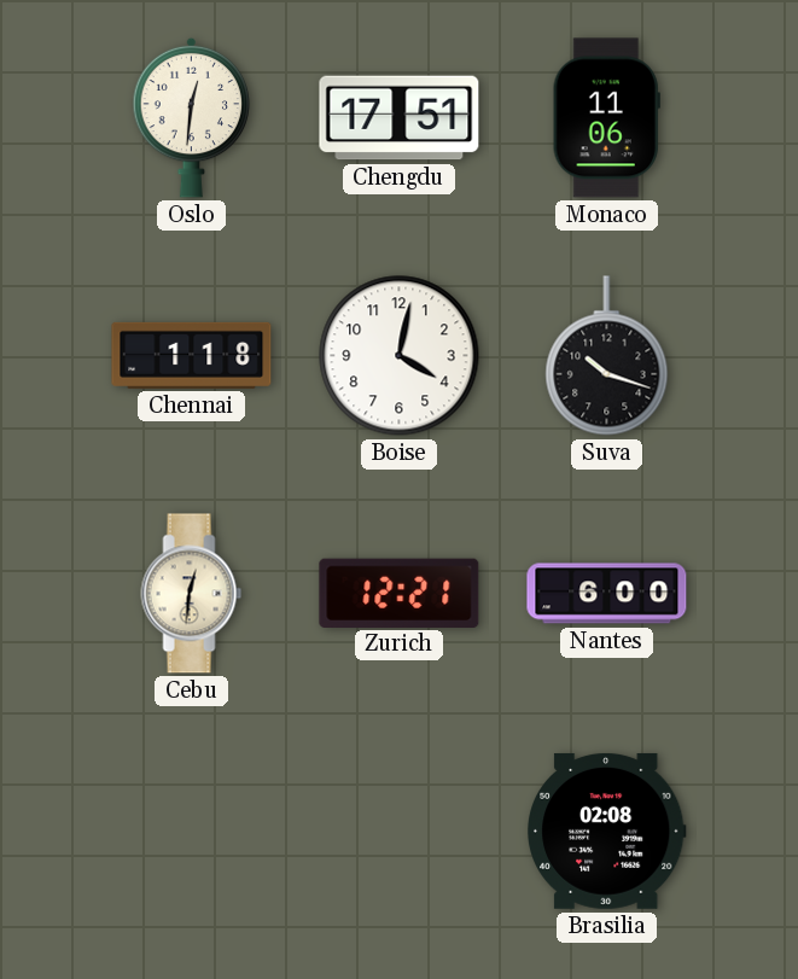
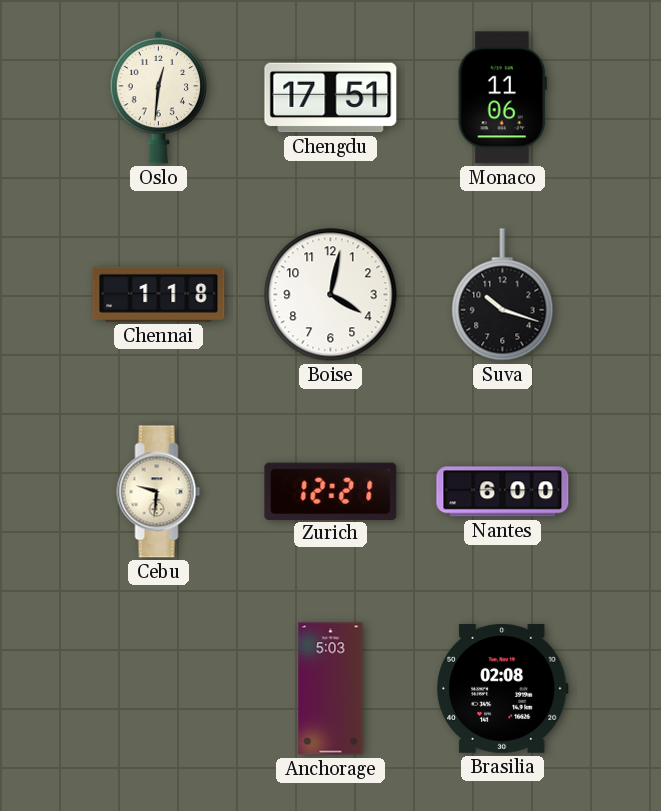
Cebu: 12:31 -> 9:31
Anchorage: none -> 5:03
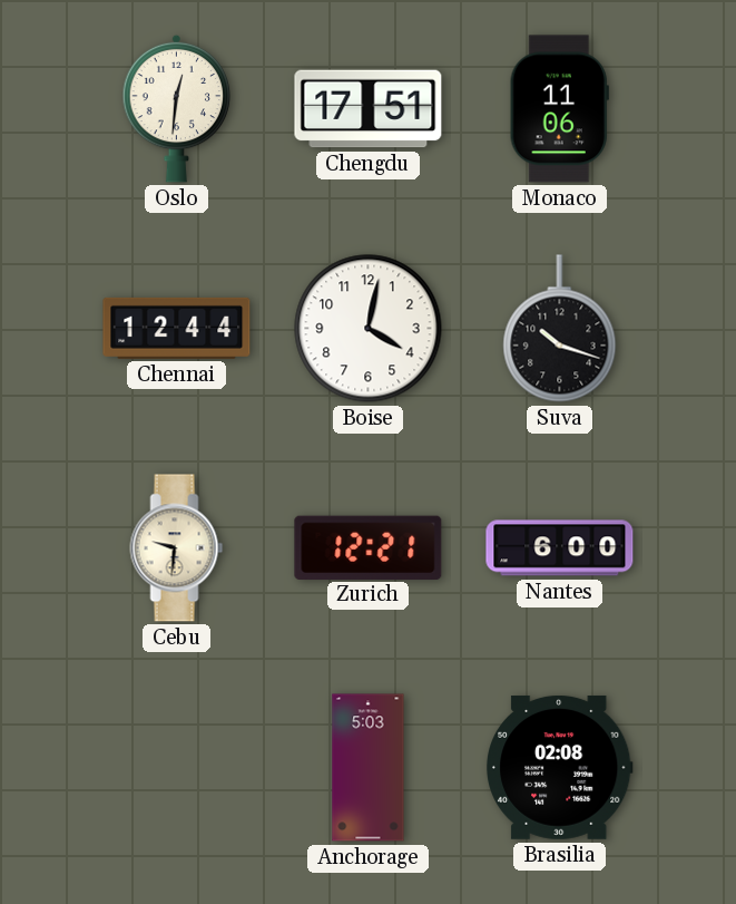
Chennai: 1:18 -> 12:44
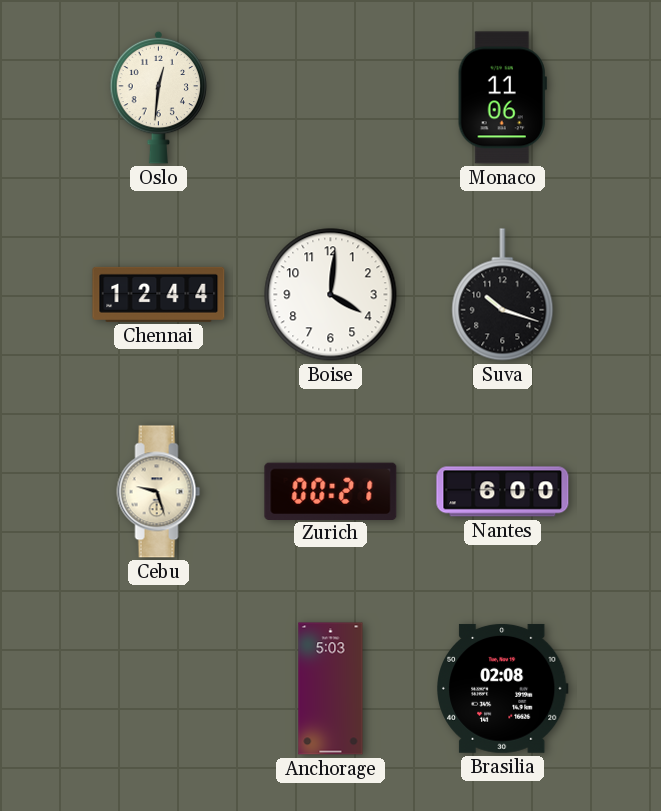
Chengdu: 17:51 -> none
Boise: 4:02 -> 4:01
Cebu: 9:31 -> 9:27
Zurich: 12:21 -> 00:21
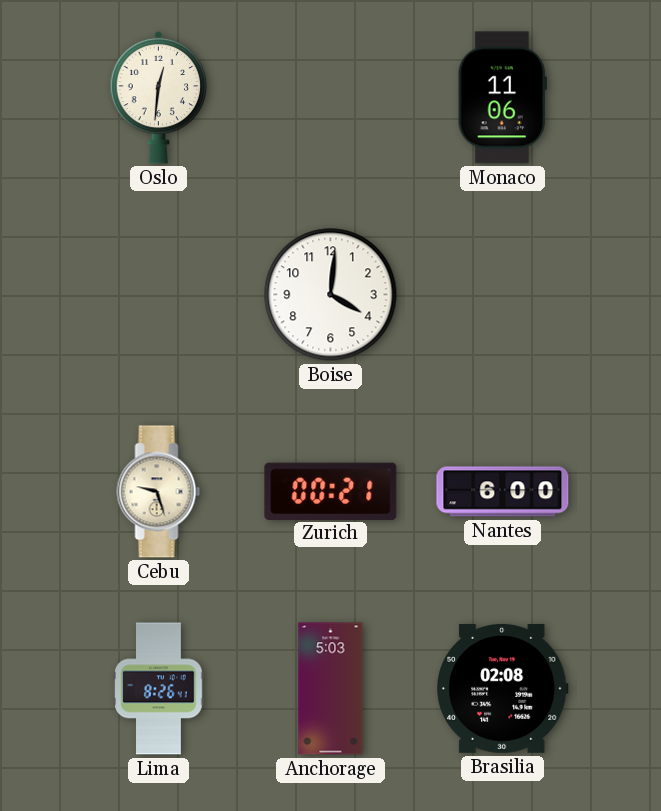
Chennai: 12:44 -> none
Suva: 10:18 -> none
Lima: none -> 8:26
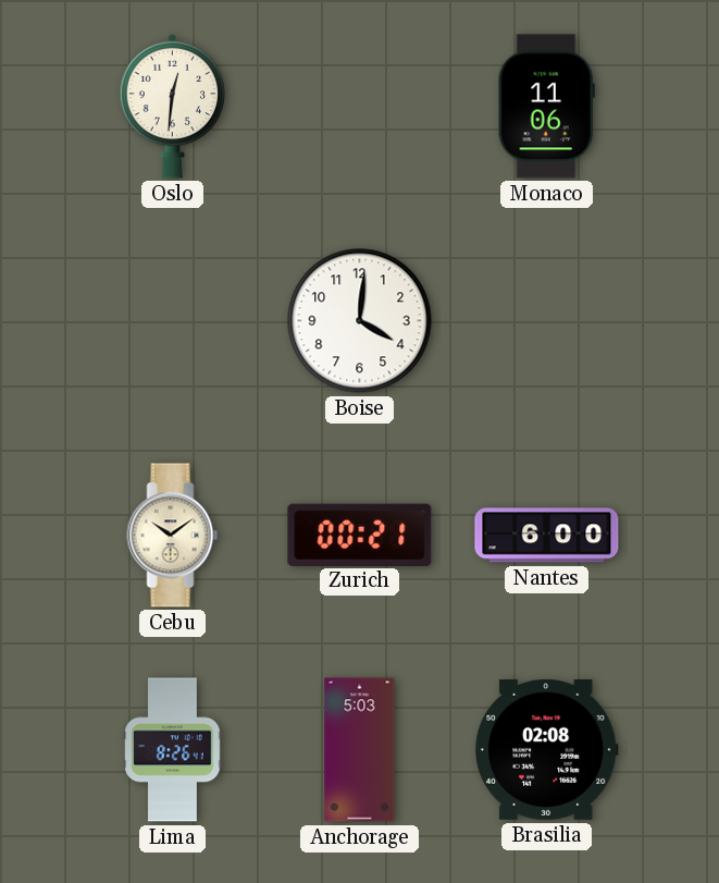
Cebu: 9:27 -> 10:09
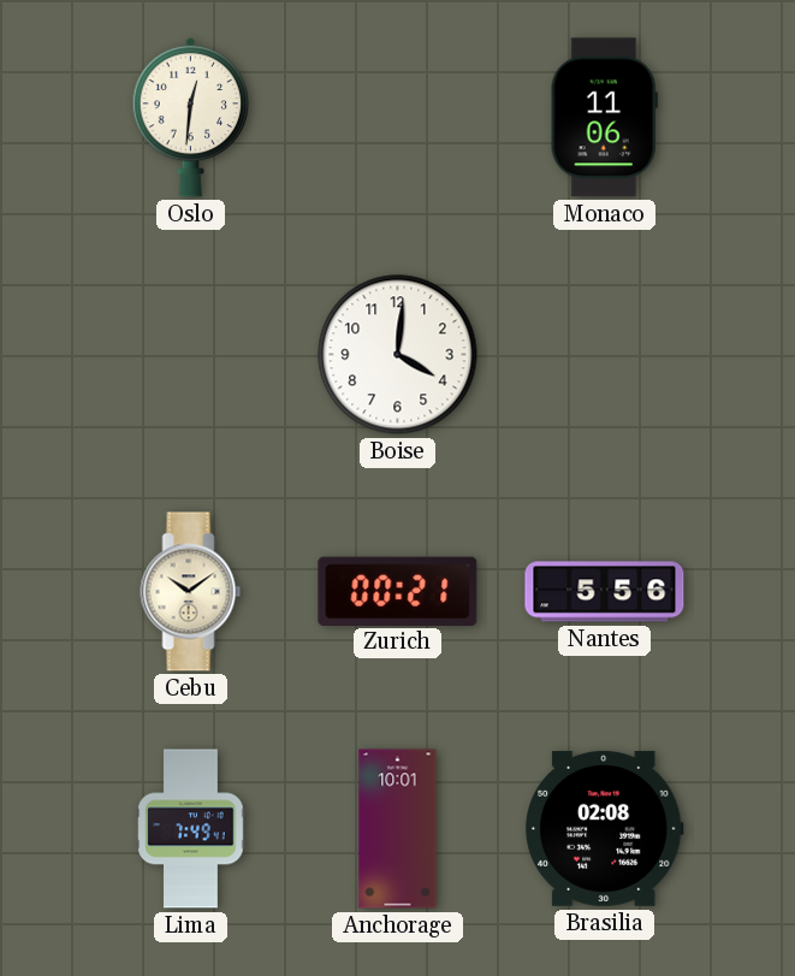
Nantes: 6:00 -> 5:56
Lima: 8:26 -> 7:49
Anchorage: 5:03 -> 10:01
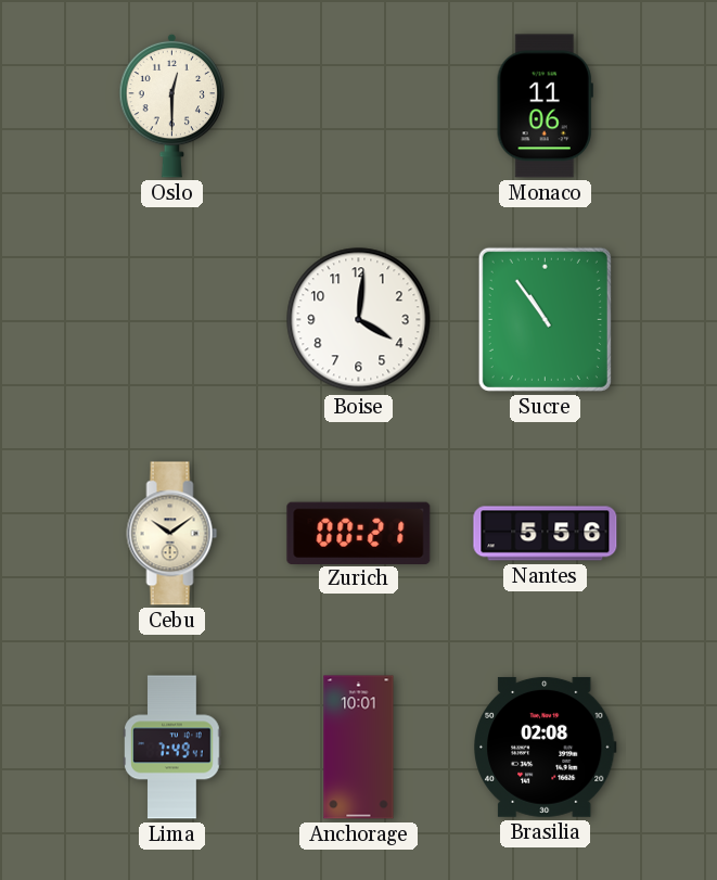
Oslo: 12:31 -> 12:30
Sucre: none -> 10:54
